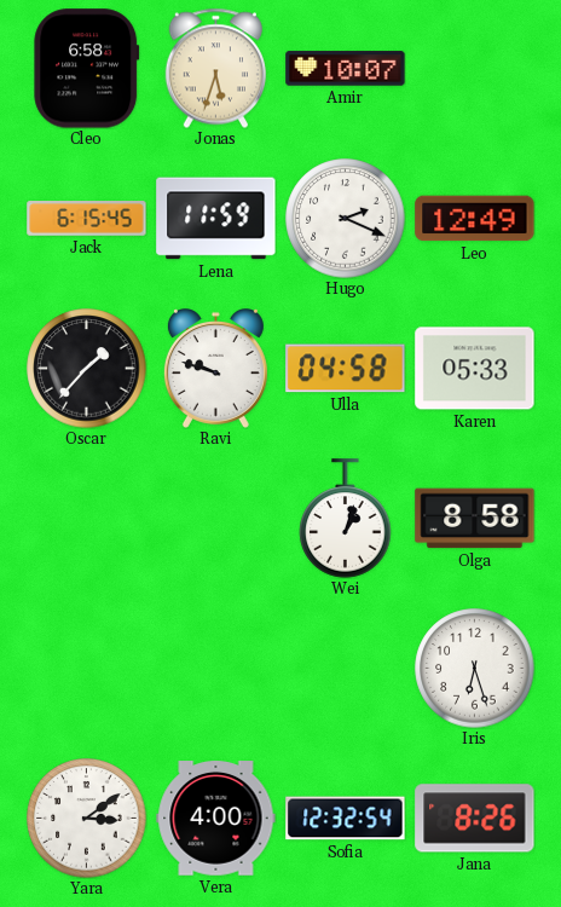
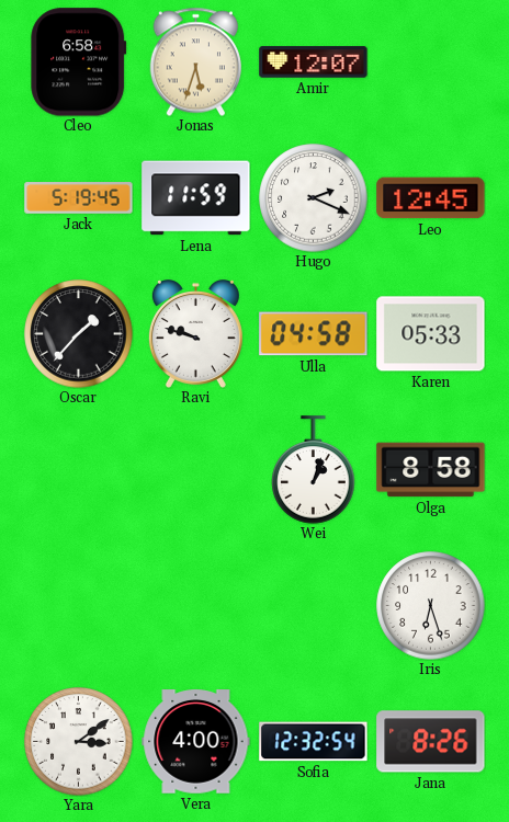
Amir: 10:07 -> 12:07
Jack: 6:15 -> 5:19
Leo: 12:49 -> 12:45
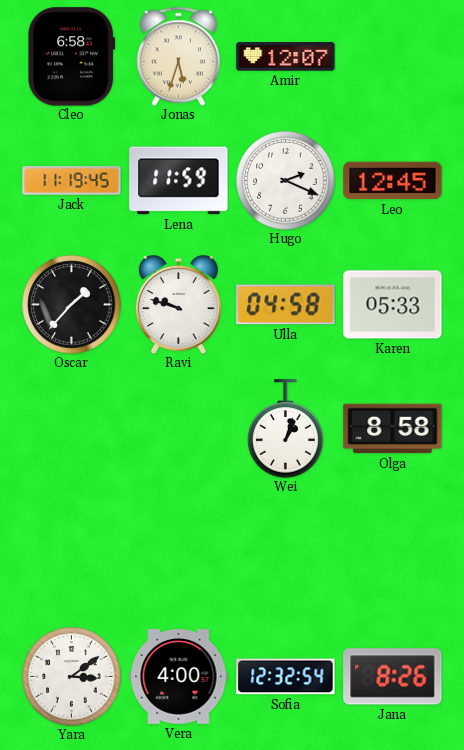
Jack: 5:19 -> 11:19
Iris: 6:27 -> none
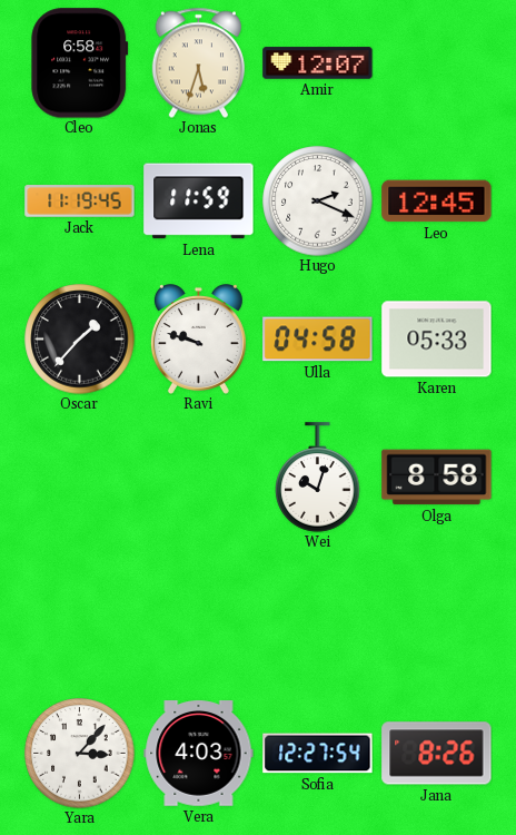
Wei: 1:03 -> 10:03
Yara: 3:09 -> 3:07
Vera: 4:00 -> 4:03
Sofia: 12:32 -> 12:27
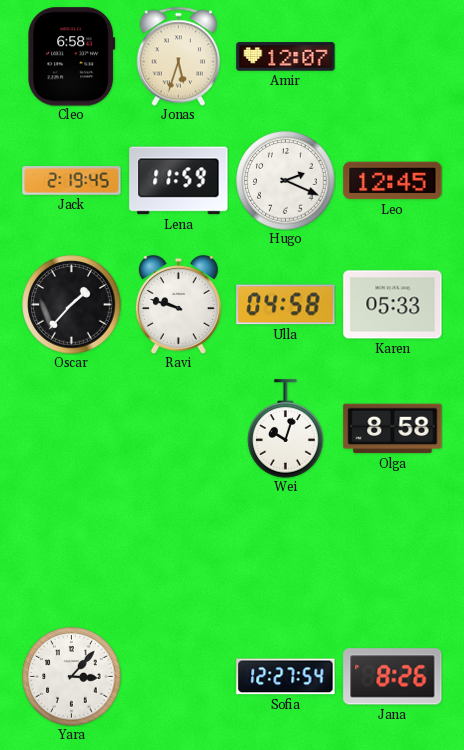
Jack: 11:19 -> 2:19
Vera: 4:03 -> none
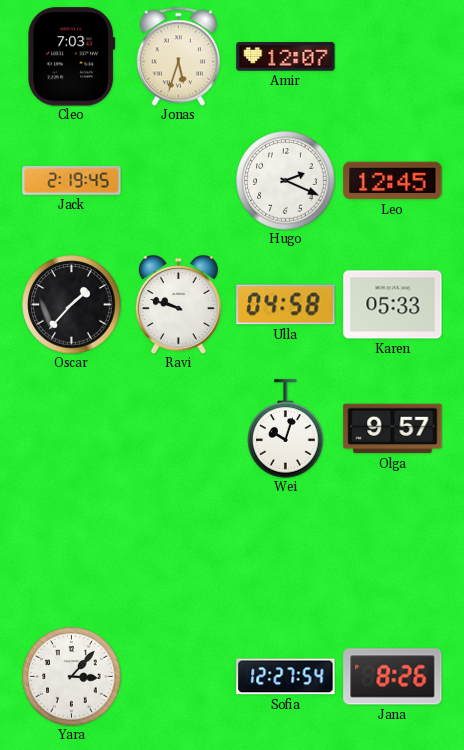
Cleo: 6:58 -> 7:03
Lena: 11:59 -> none
Olga: 8:58 -> 9:57
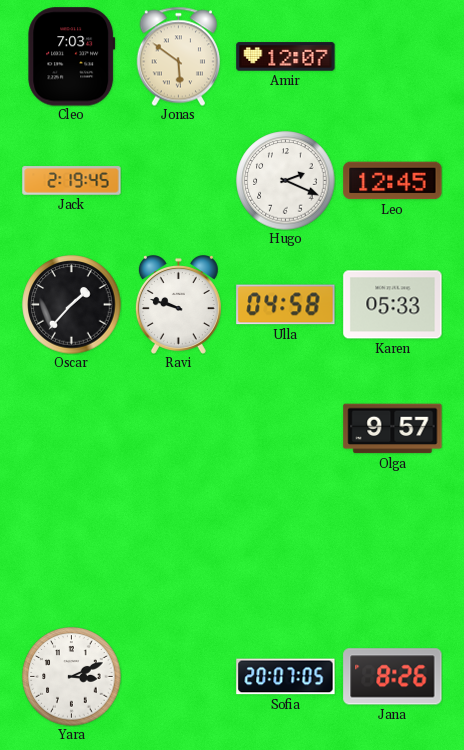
Jonas: 5:33 -> 5:51
Wei: 10:03 -> none
Yara: 3:07 -> 3:11
Sofia: 12:27 -> 20:07
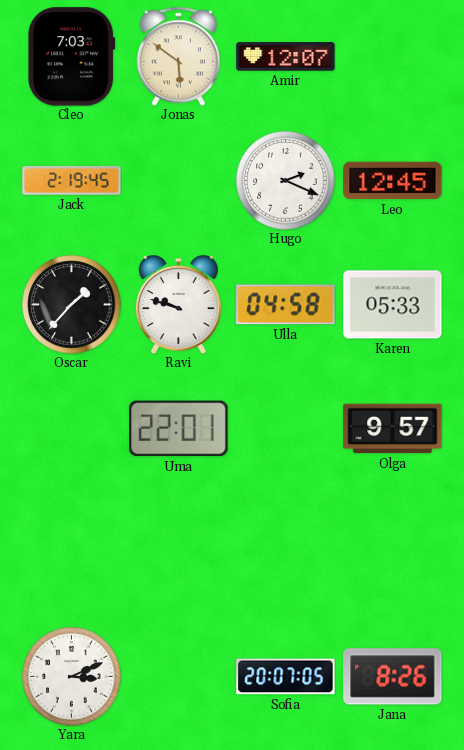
Uma: none -> 22:01
